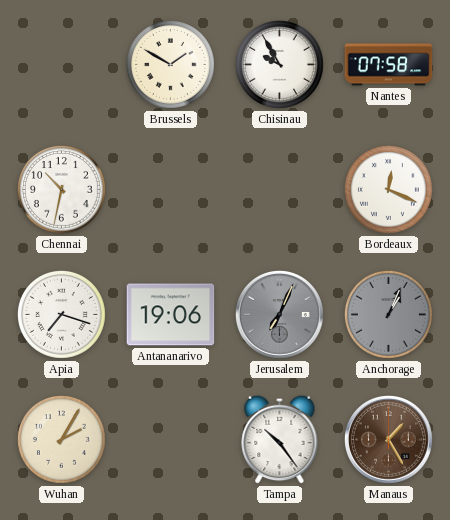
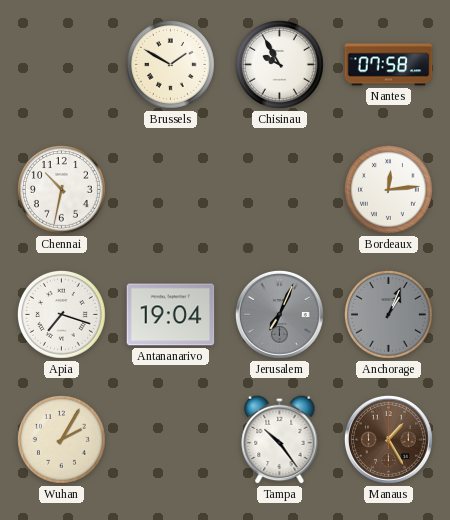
Bordeaux: 12:19 -> 12:14
Antananarivo: 19:06 -> 19:04
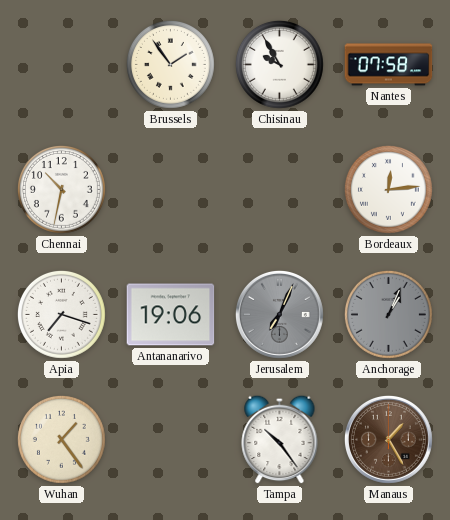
Brussels: 1:50 -> 1:54
Antananarivo: 19:04 -> 19:06
Wuhan: 2:05 -> 1:24
